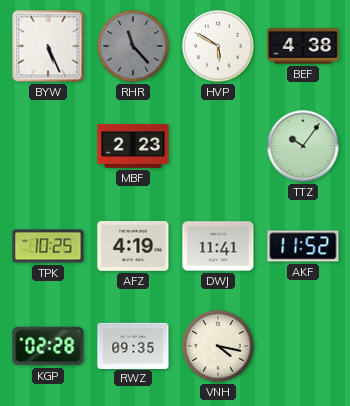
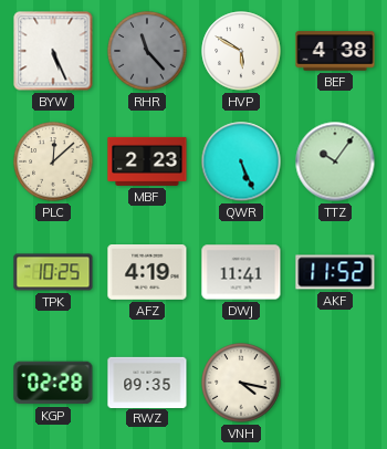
PLC: none -> 12:08
QWR: none -> 5:26
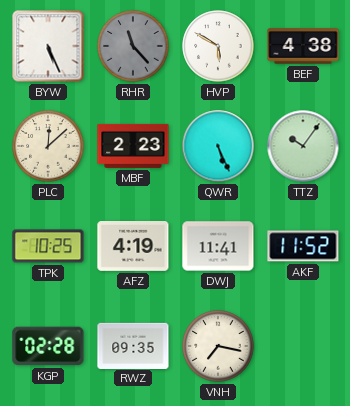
VNH: 4:17 -> 7:17
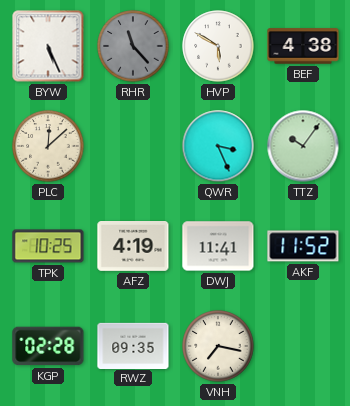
MBF: 2:23 -> none
QWR: 5:26 -> 3:26
